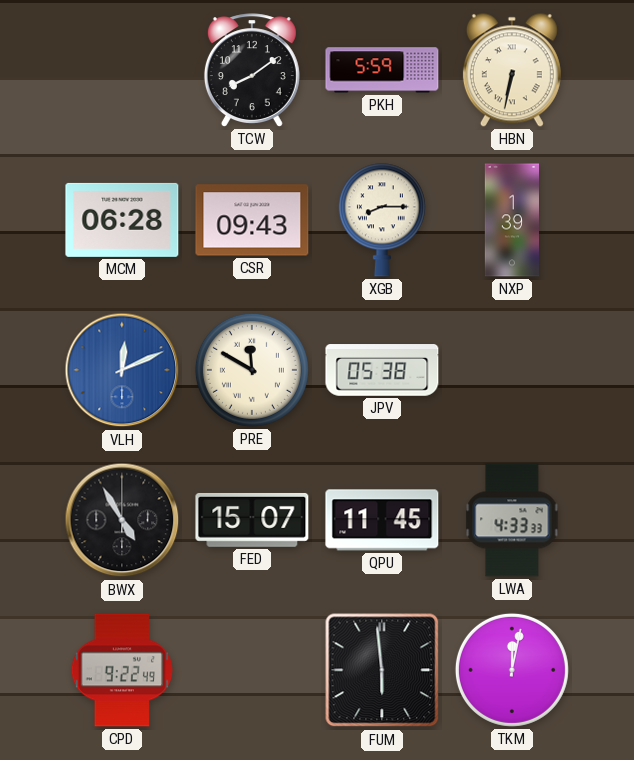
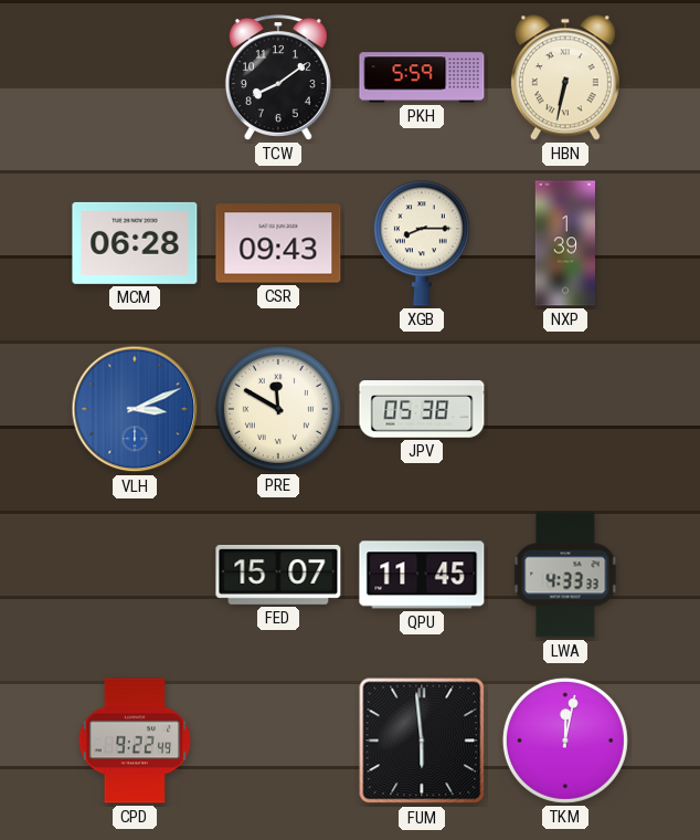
VLH: 12:11 -> 3:11
BWX: 4:55 -> none
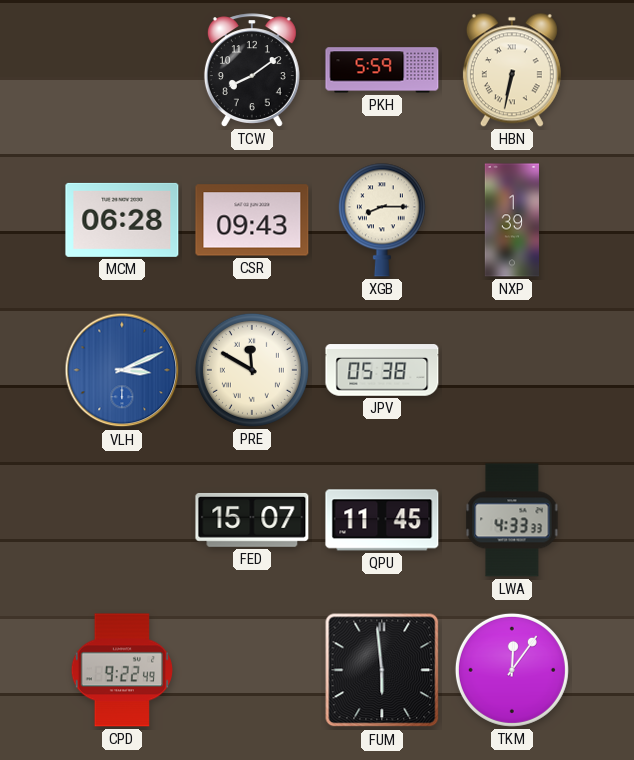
TKM: 12:02 -> 12:06
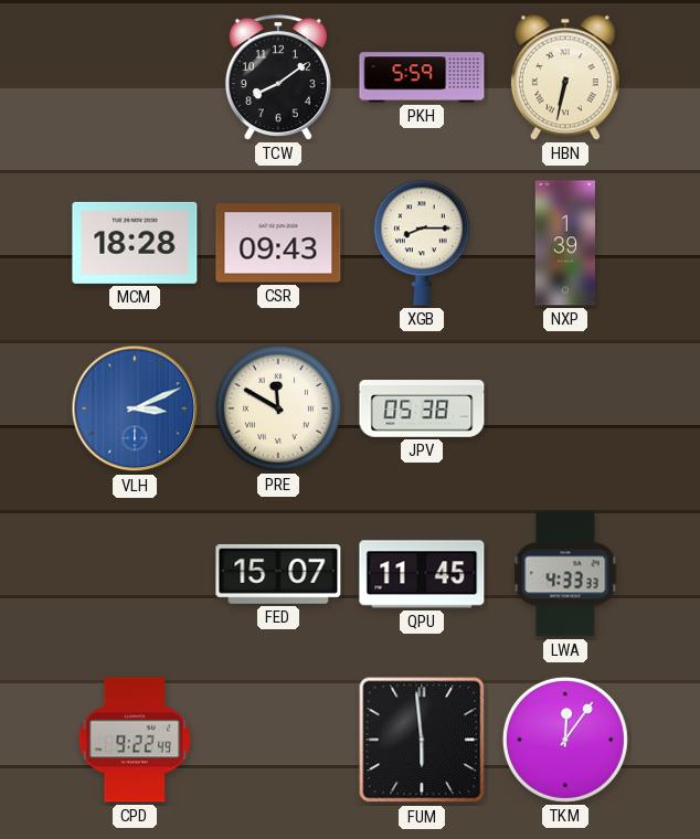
MCM: 06:28 -> 18:28
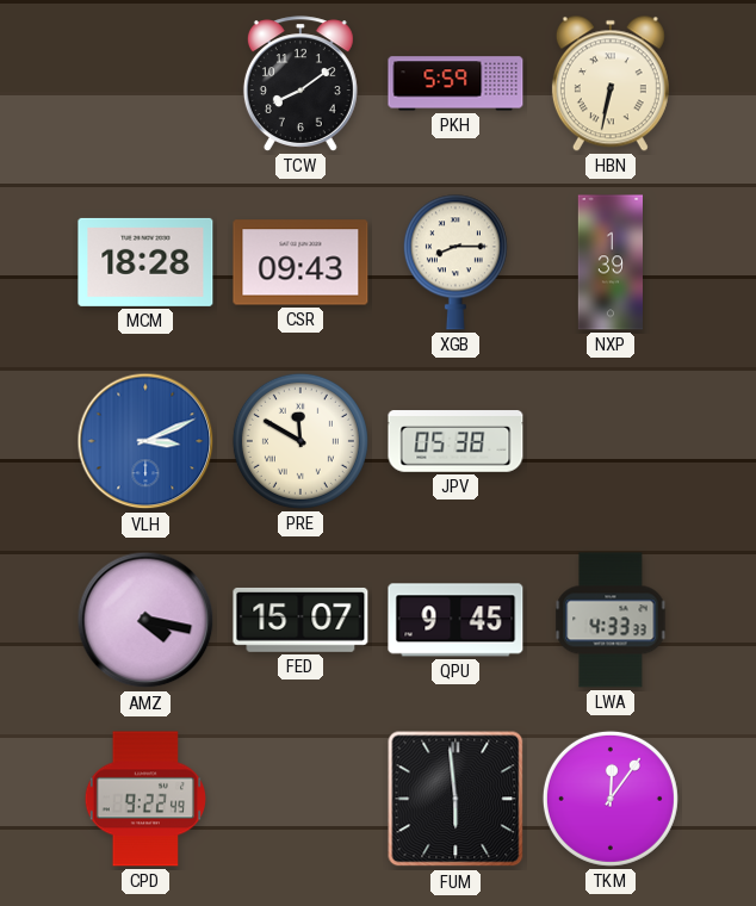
AMZ: none -> 4:17
QPU: 11:45 -> 9:45
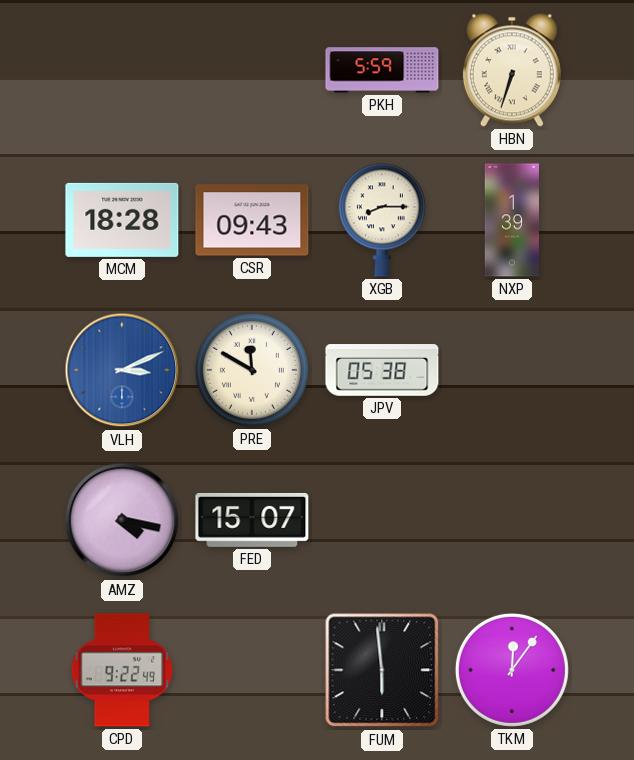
TCW: 8:09 -> none
HBN: 6:32 -> 6:33
QPU: 9:45 -> none
LWA: 4:33 -> none
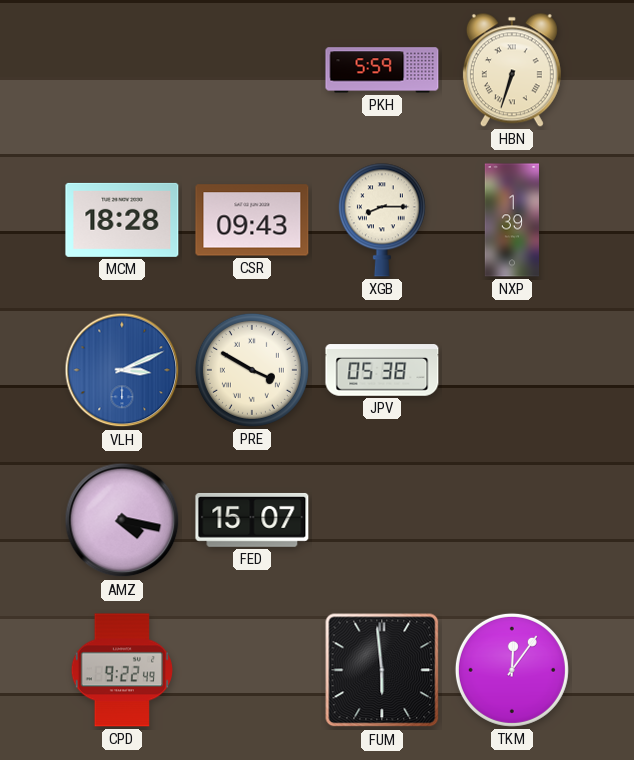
PRE: 11:50 -> 3:50
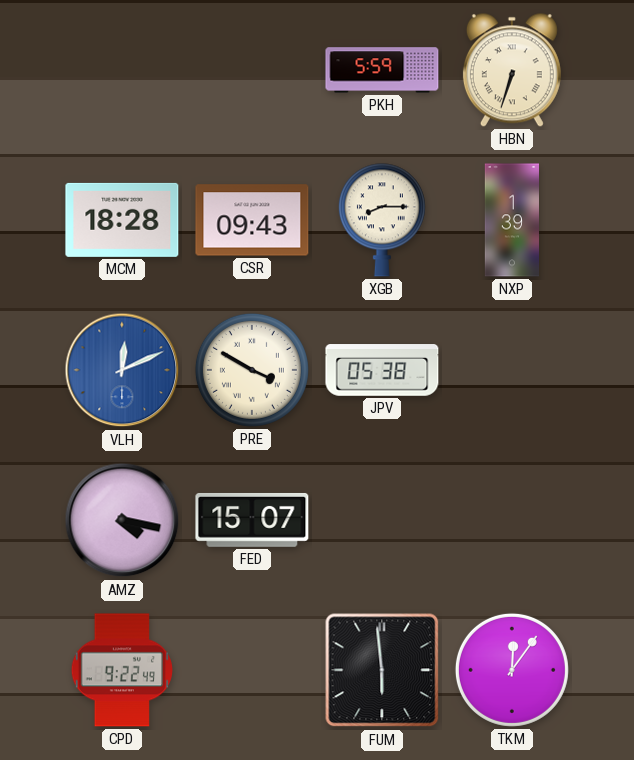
VLH: 3:11 -> 12:11
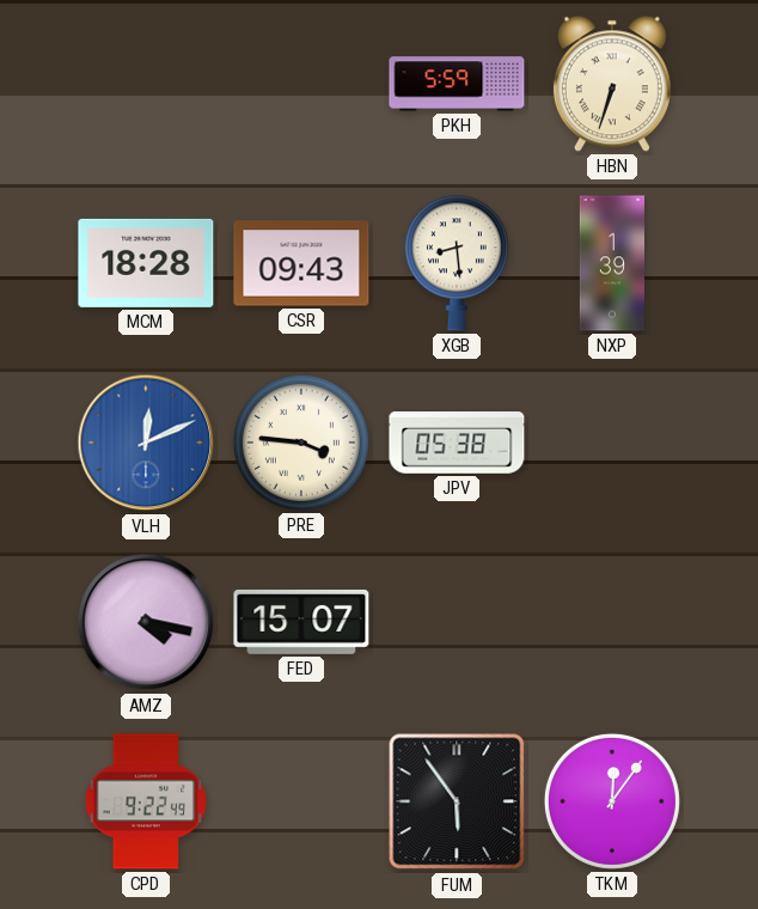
XGB: 8:15 -> 8:29
PRE: 3:50 -> 3:46
FUM: 5:59 -> 5:54
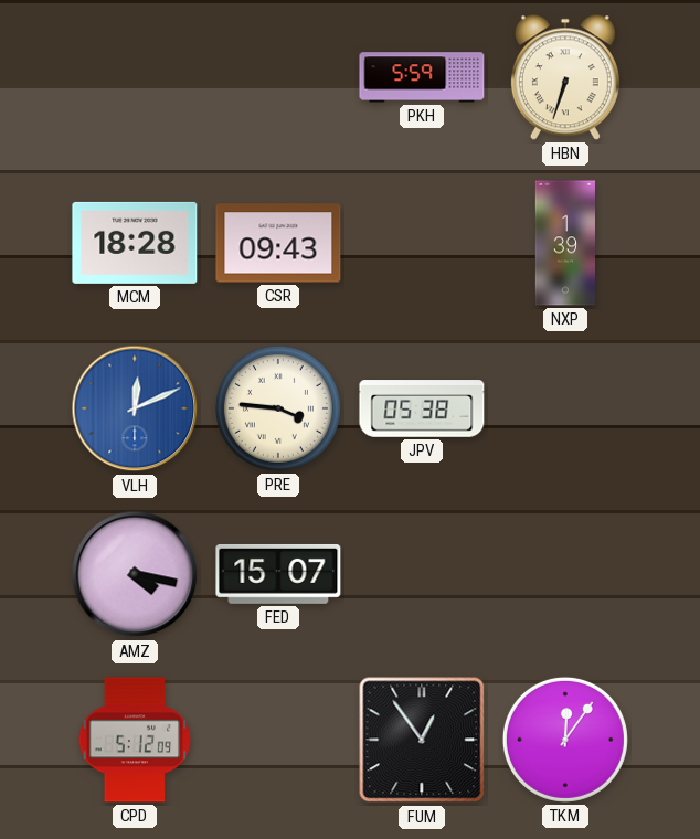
XGB: 8:29 -> none
CPD: 9:22 -> 5:12
FUM: 5:54 -> 12:54
